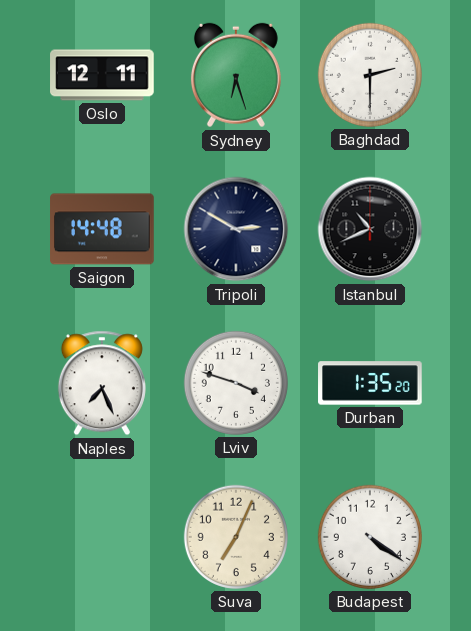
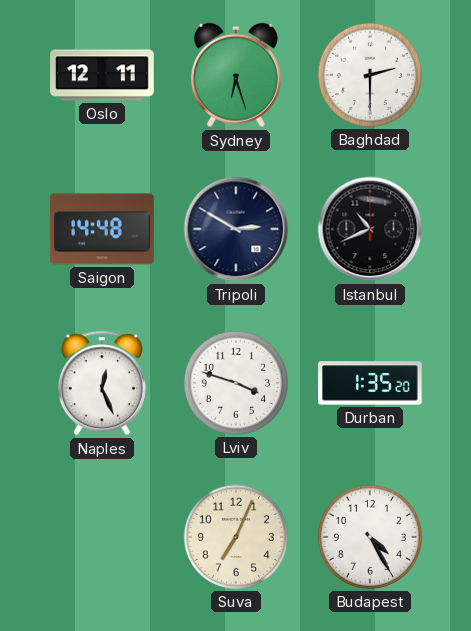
Naples: 7:26 -> 12:26
Budapest: 4:21 -> 4:25
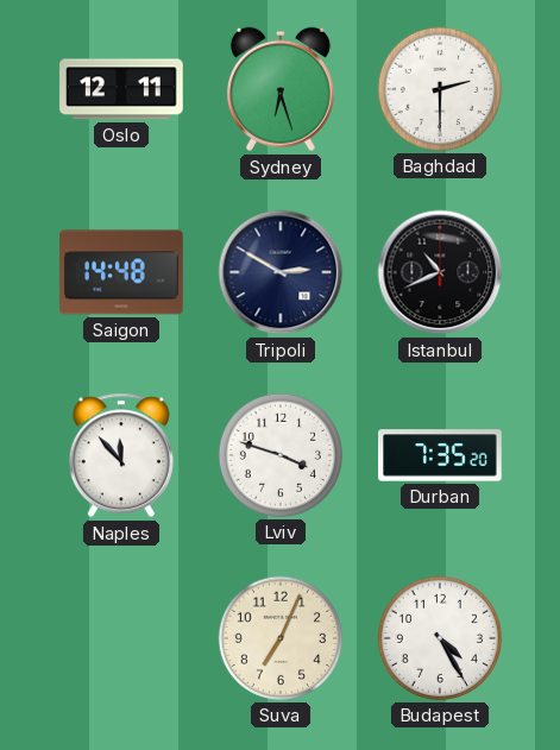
Naples: 12:26 -> 11:53
Durban: 1:35 -> 7:35
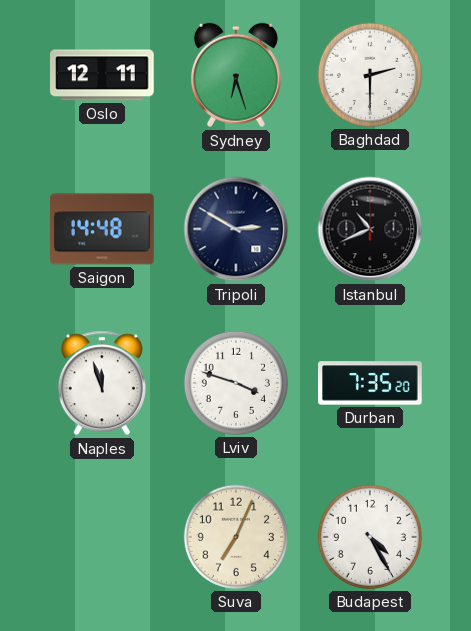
Naples: 11:53 -> 11:57
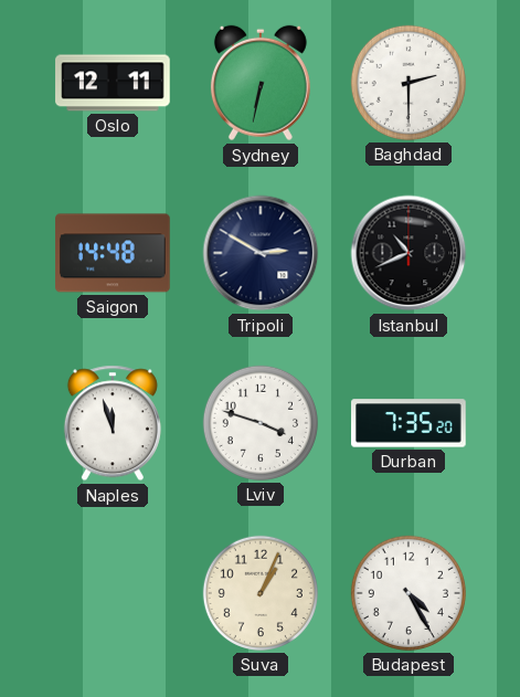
Sydney: 6:27 -> 6:32
Suva: 7:04 -> 1:04
